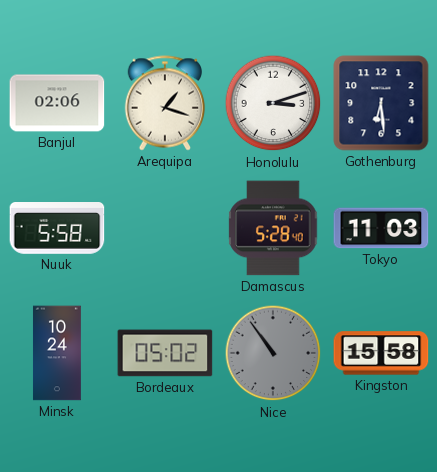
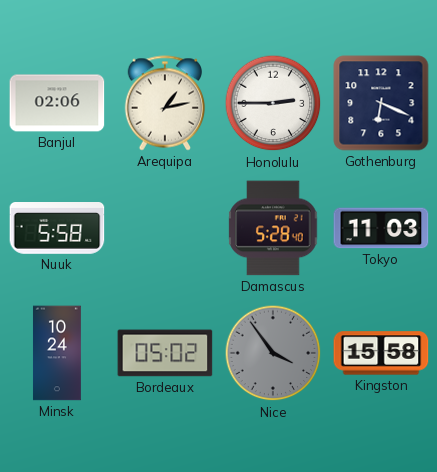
Arequipa: 1:18 -> 1:13
Honolulu: 3:12 -> 2:45
Gothenburg: 6:29 -> 6:19
Nice: 10:54 -> 3:54
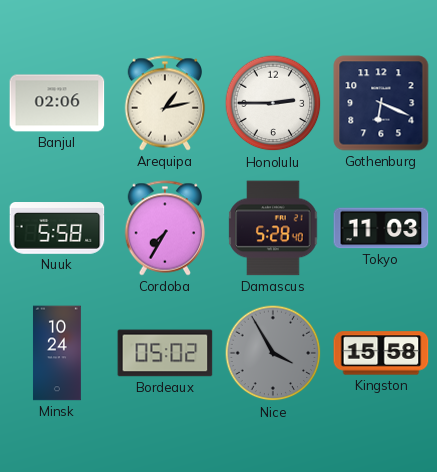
Cordoba: none -> 7:35
Nice: 3:54 -> 3:55
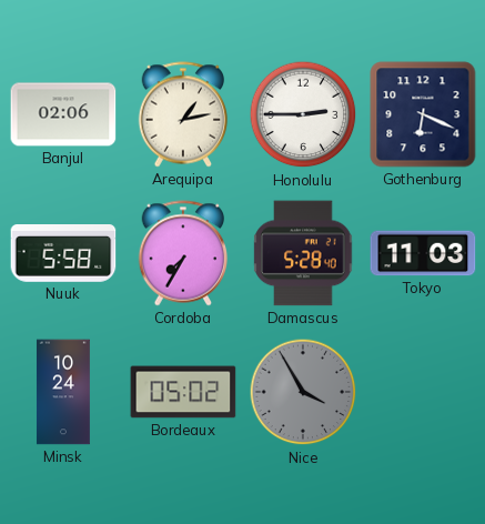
Kingston: 15:58 -> none
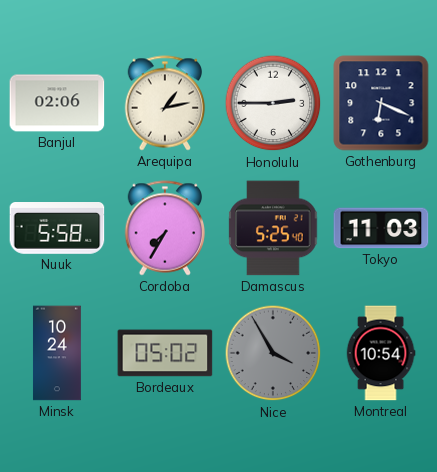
Damascus: 5:28 -> 5:25
Montreal: none -> 10:54
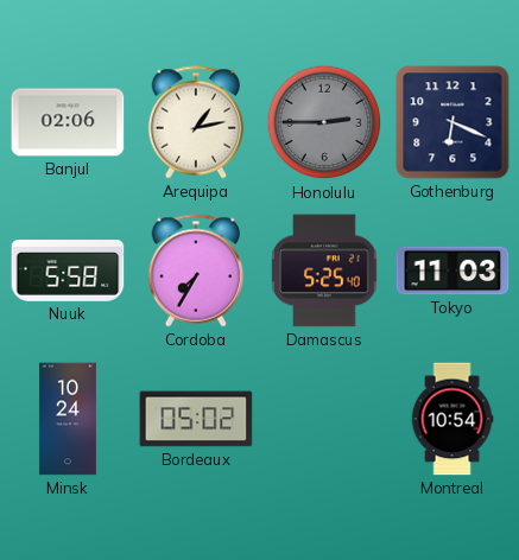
Honolulu dial: white -> grey
Nice: 3:55 -> none
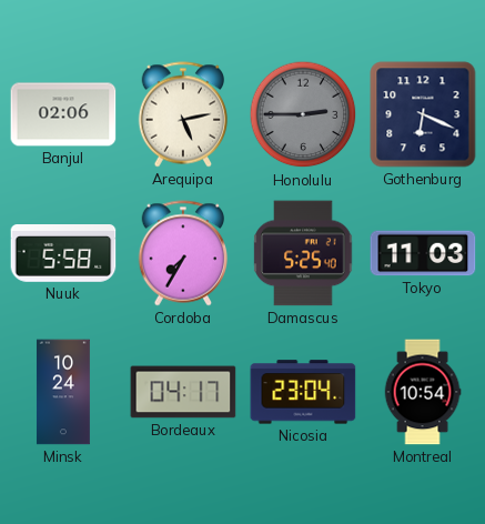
Arequipa: 1:13 -> 5:13
Bordeaux: 05:02 -> 04:17
Nicosia: none -> 23:04
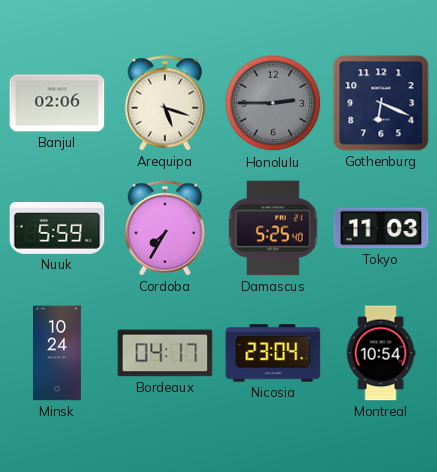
Arequipa: 5:13 -> 5:18
Nuuk: 5:58 -> 5:59
